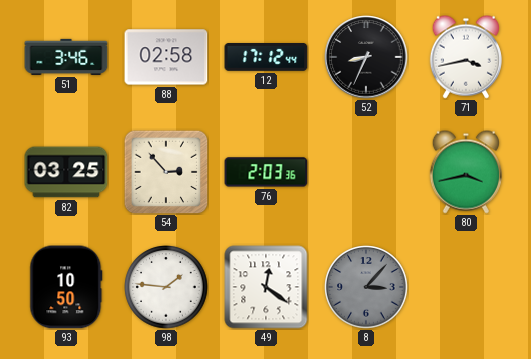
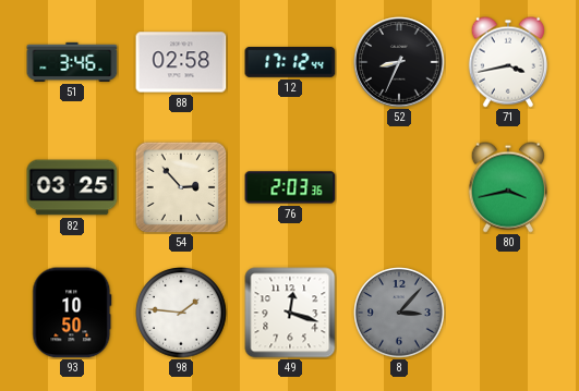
49: 12:21 -> 12:18
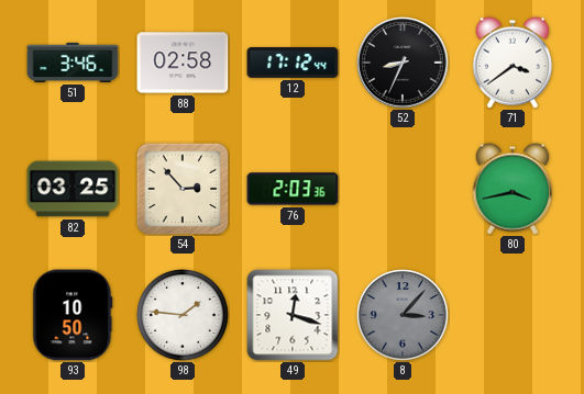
71: 3:43 -> 3:39
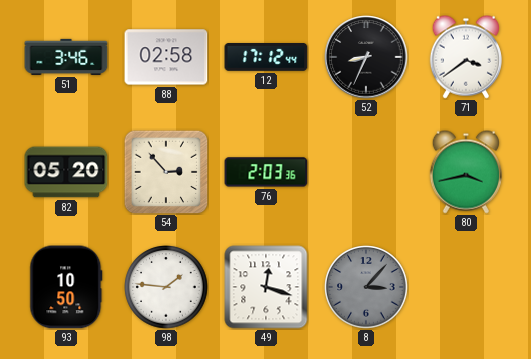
82: 03:25 -> 05:20
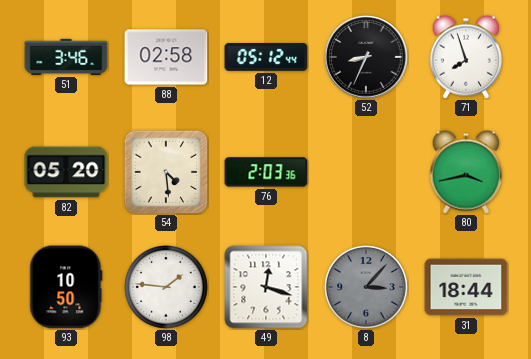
12: 17:12 -> 05:12
71: 3:39 -> 7:57
54: 2:53 -> 4:29
31: none -> 18:44
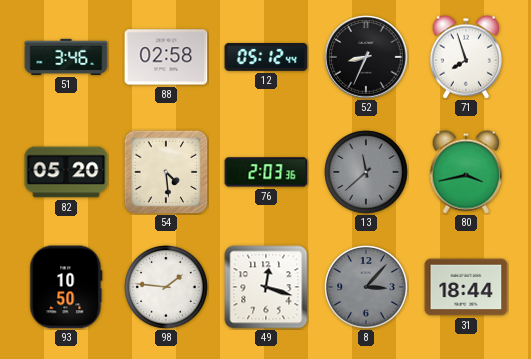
13: none -> 11:38
